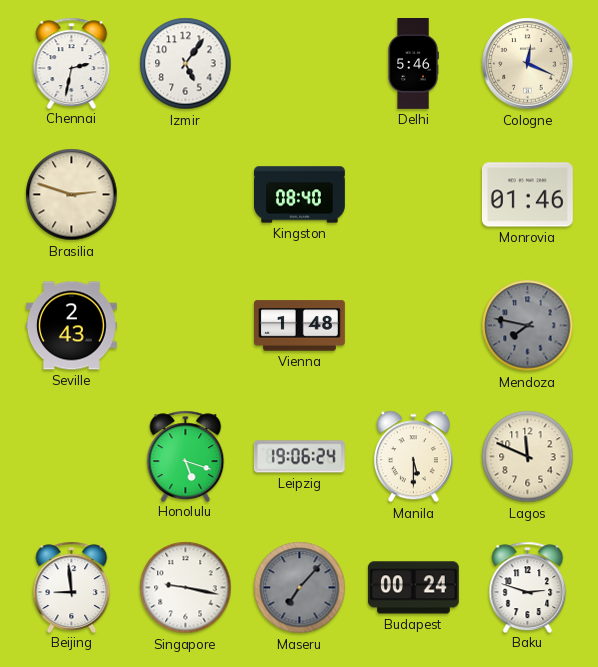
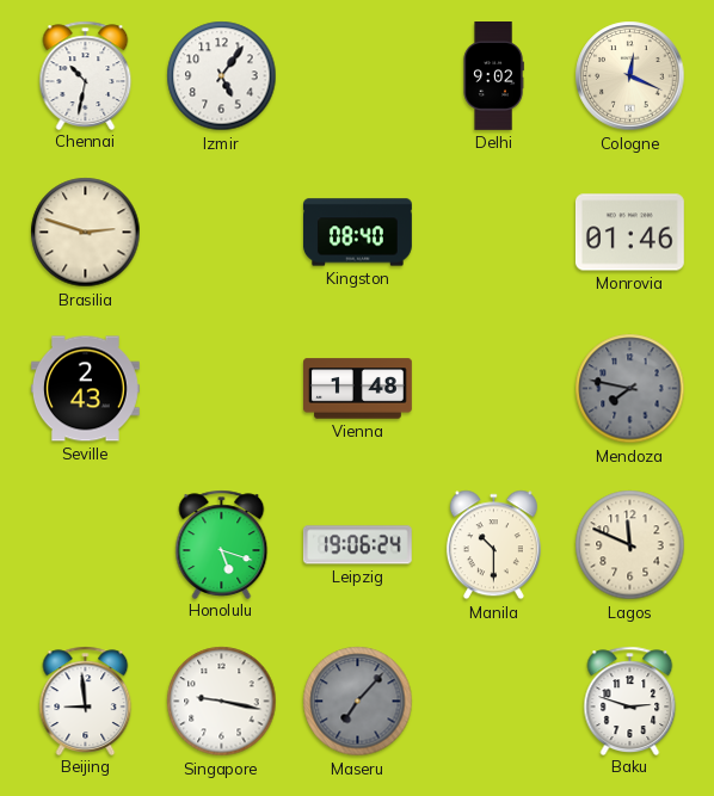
Chennai: 2:32 -> 10:32
Delhi: 5:46 -> 9:02
Manila: 5:30 -> 10:30
Budapest: 00:24 -> none
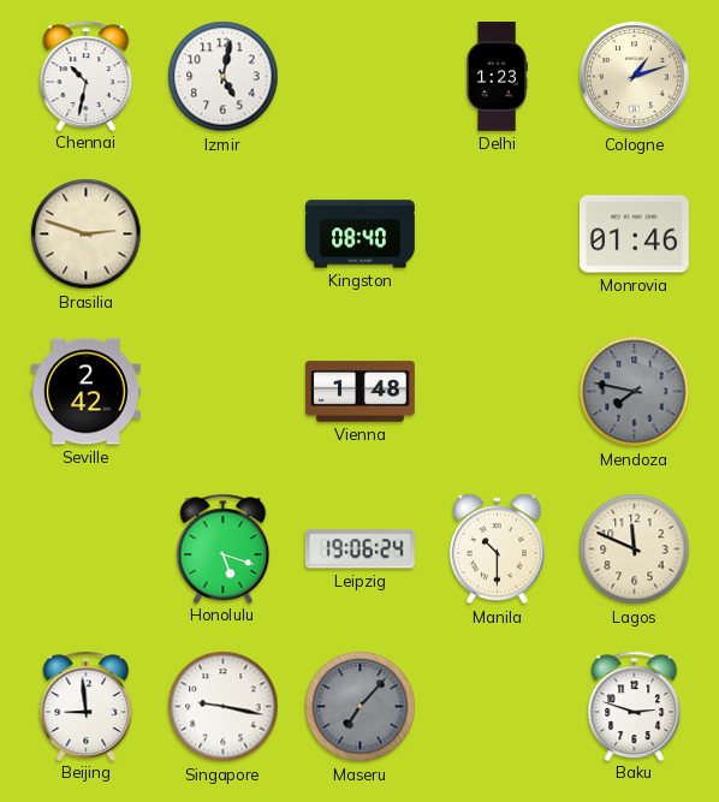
Izmir: 5:06 -> 5:02
Delhi: 9:02 -> 1:23
Cologne: 12:19 -> 1:12
Seville: 2:43 -> 2:42
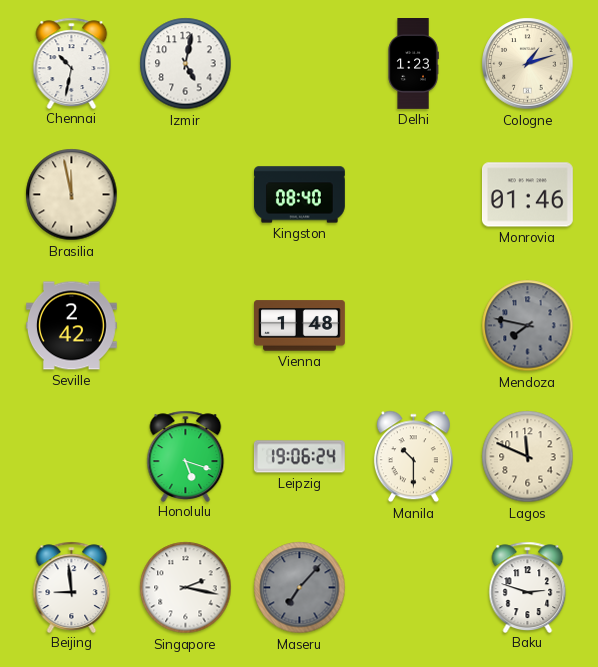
Brasilia: 2:48 -> 11:58
Singapore: 9:17 -> 2:17
